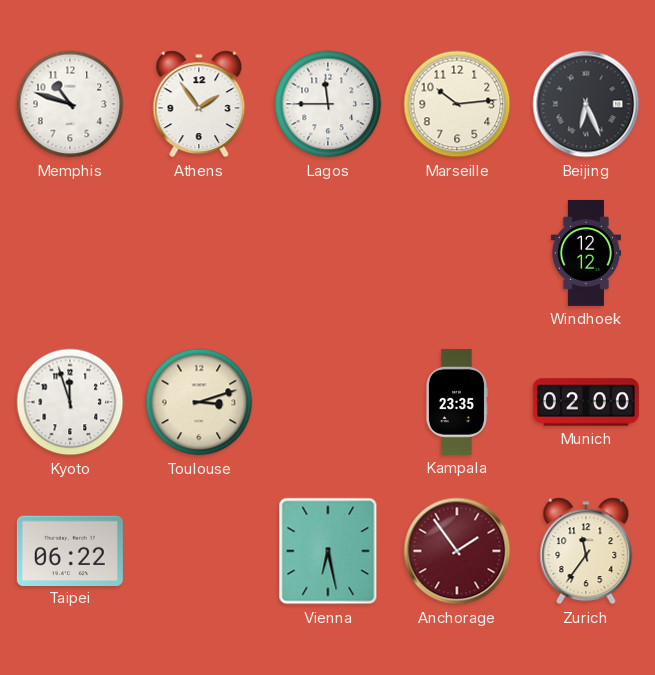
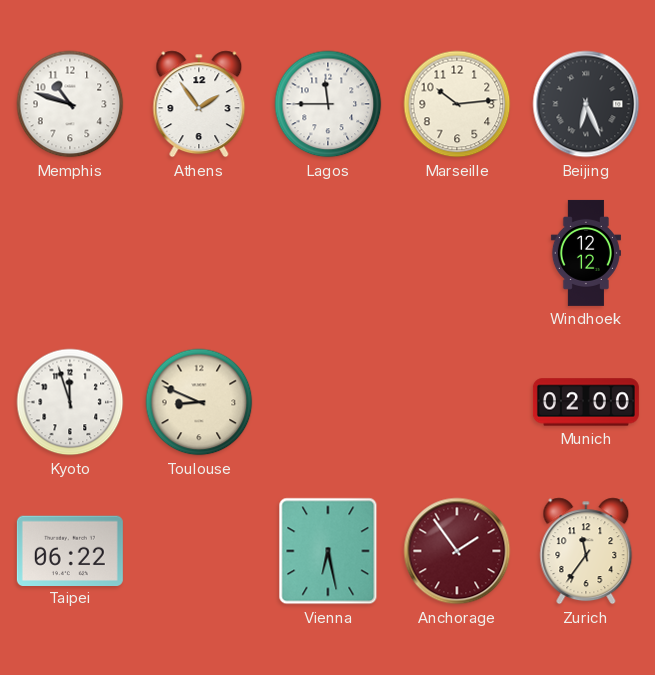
Toulouse: 3:12 -> 8:49
Kampala: 23:35 -> none
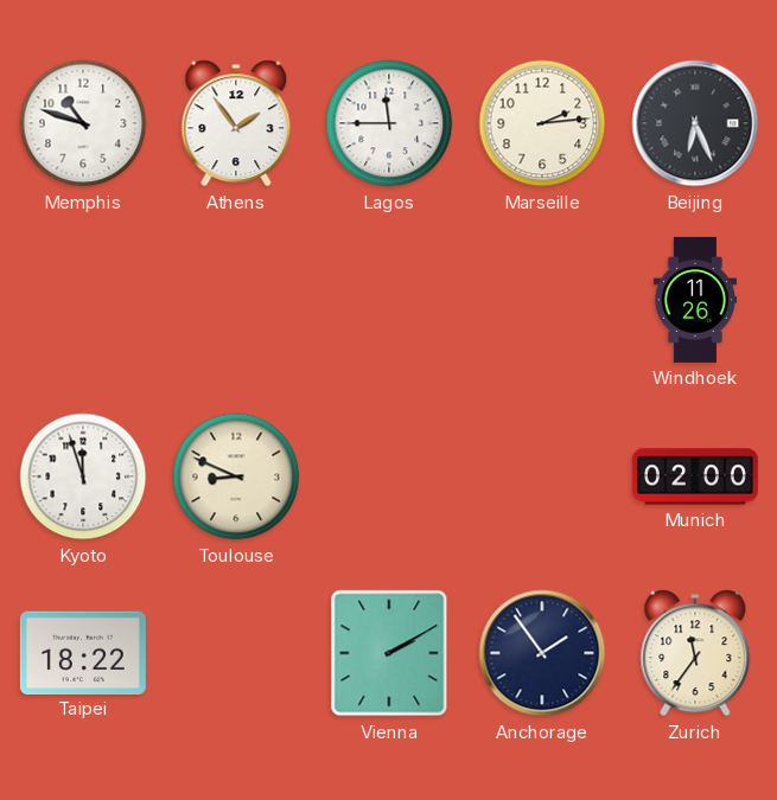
Marseille: 10:14 -> 2:14
Windhoek: 12:12 -> 11:26
Taipei: 06:22 -> 18:22
Vienna: 6:28 -> 2:10
Anchorage dial: burgundy -> navy
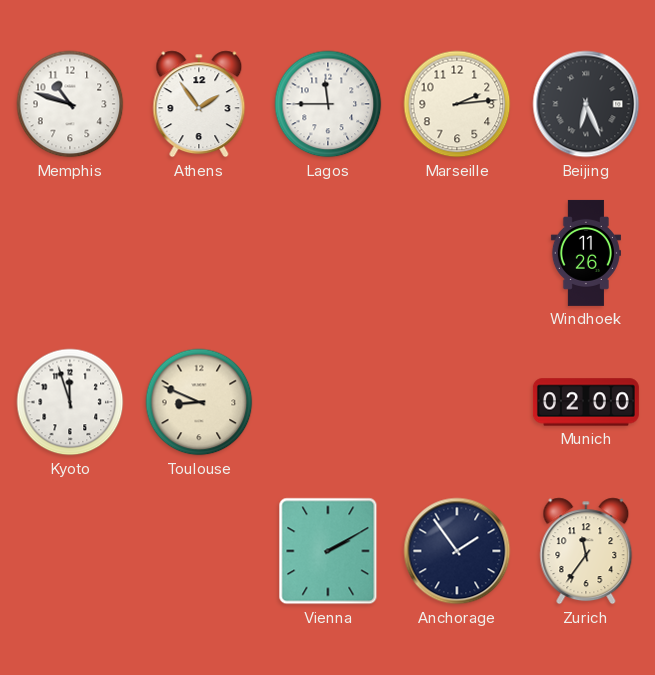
Taipei: 18:22 -> none
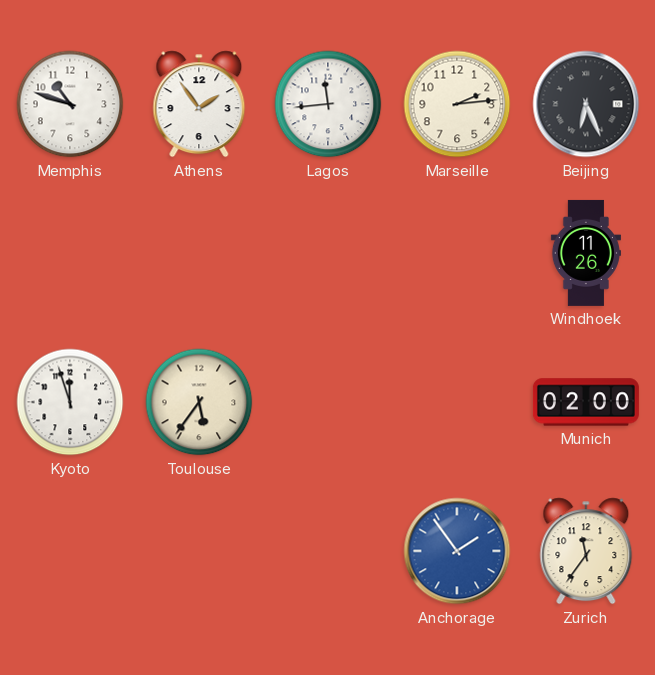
Lagos: 11:45 -> 11:44
Toulouse: 8:49 -> 5:36
Vienna: 2:10 -> none
Anchorage dial: navy -> blue
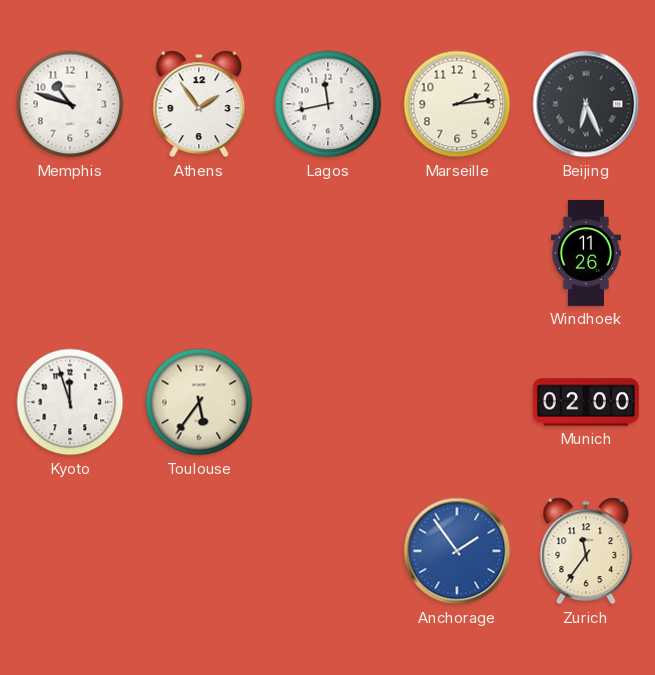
Lagos: 11:44 -> 11:43
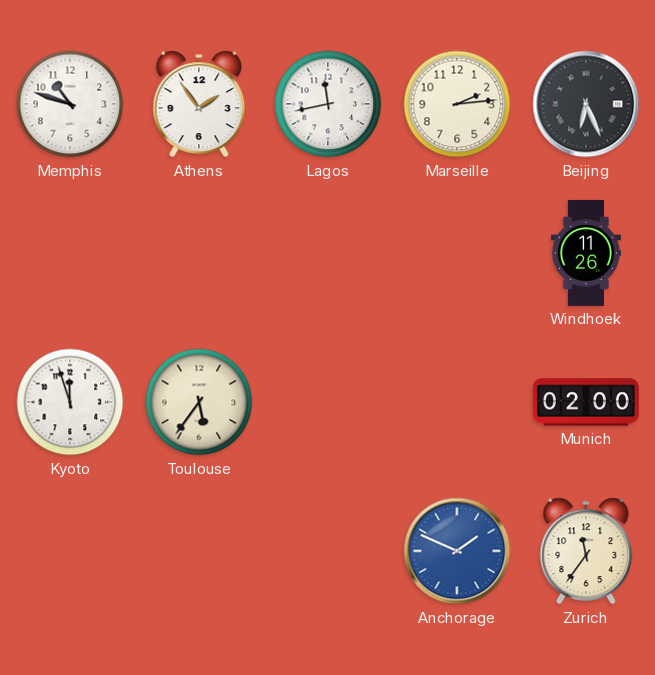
Anchorage: 1:54 -> 1:49
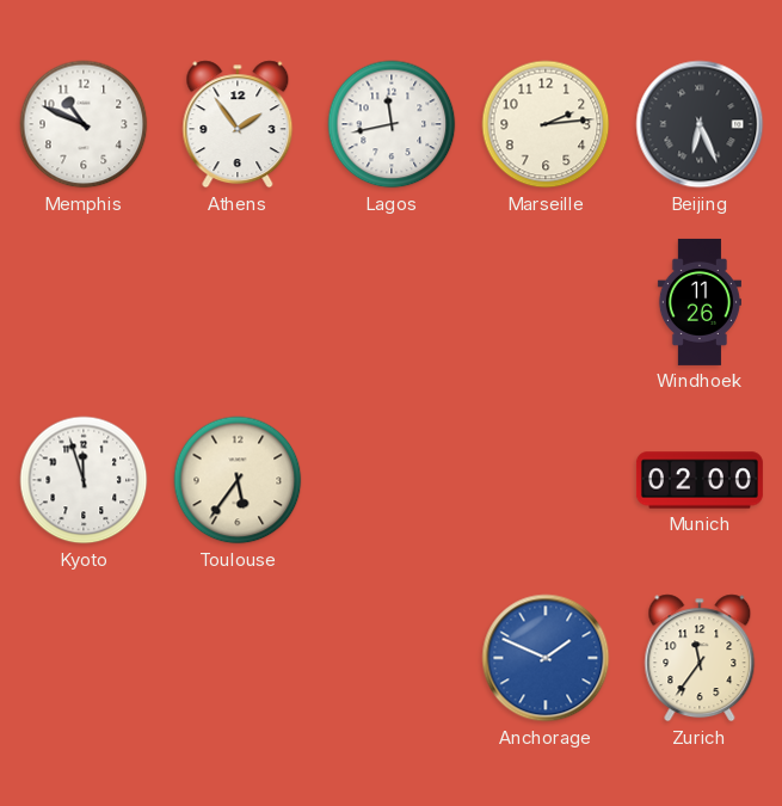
Memphis: 10:48 -> 10:49
